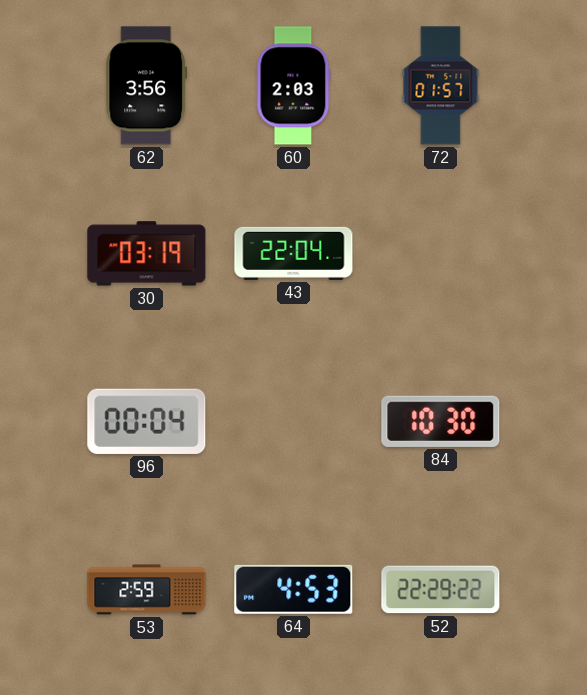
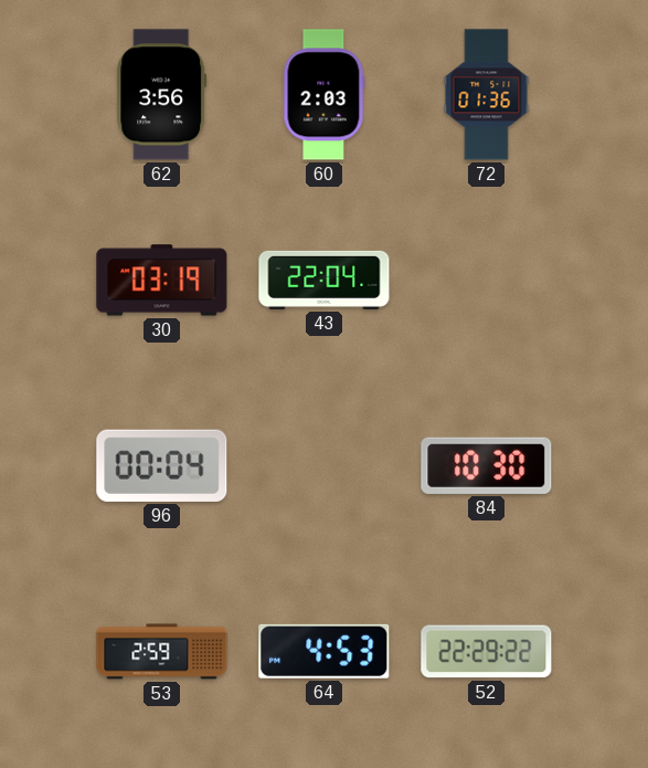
72: 01:57 -> 01:36
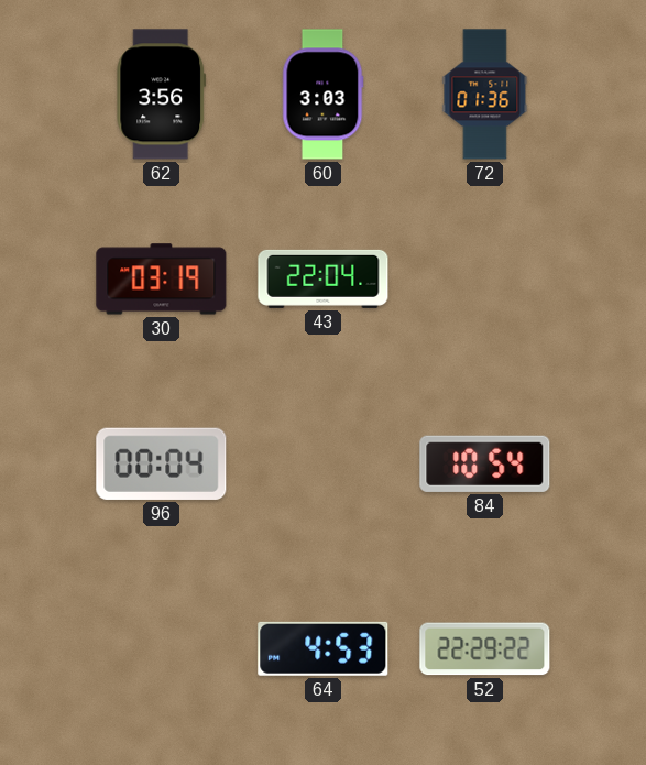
60: 2:03 -> 3:03
84: 10:30 -> 10:54
53: 2:59 -> none
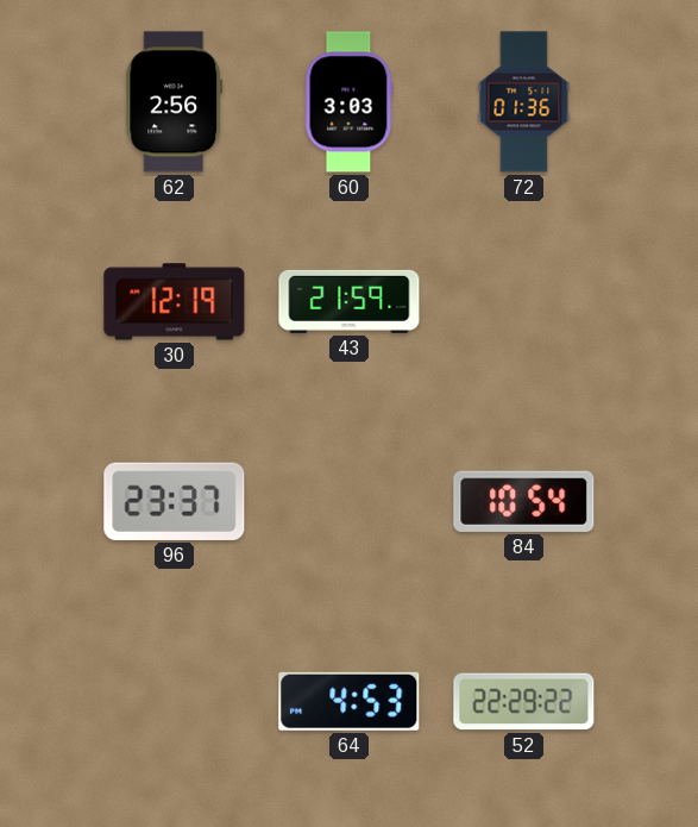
62: 3:56 -> 2:56
30: 03:19 -> 12:19
43: 22:04 -> 21:59
96: 00:04 -> 23:37
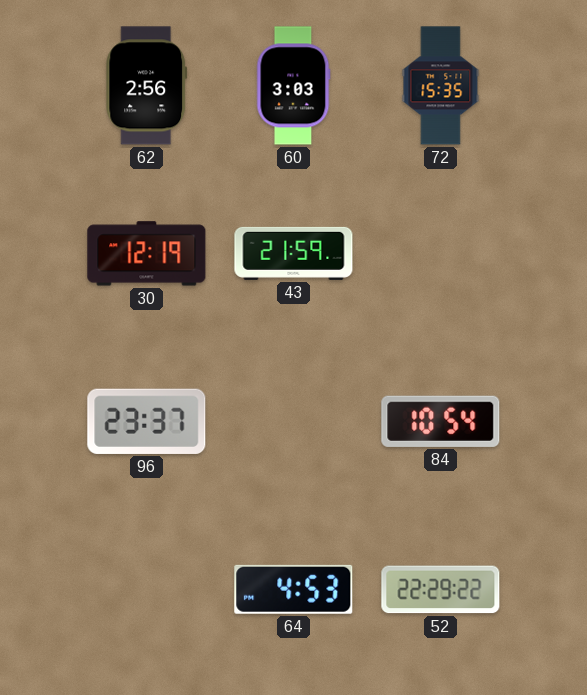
72: 01:36 -> 15:35
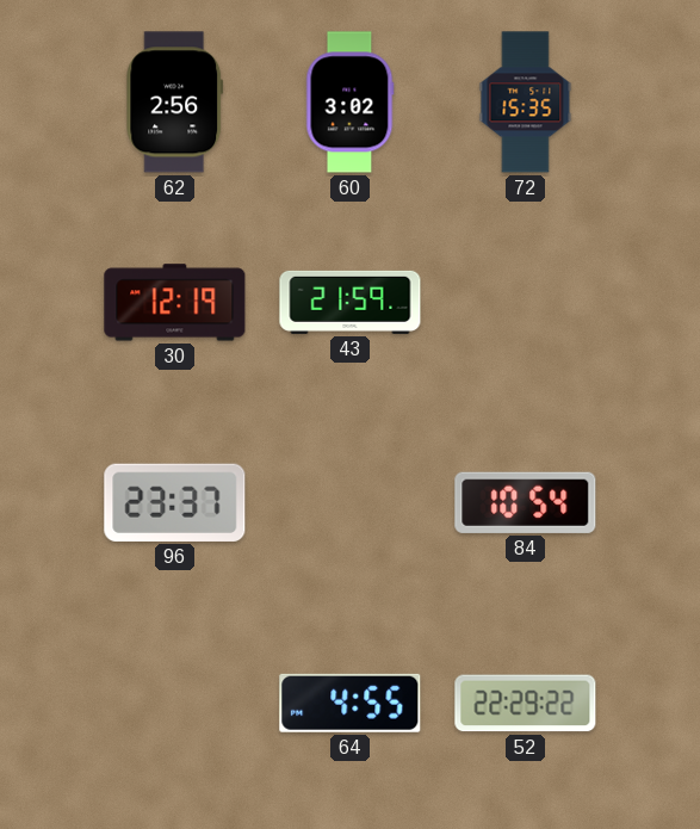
60: 3:03 -> 3:02
64: 4:53 -> 4:55
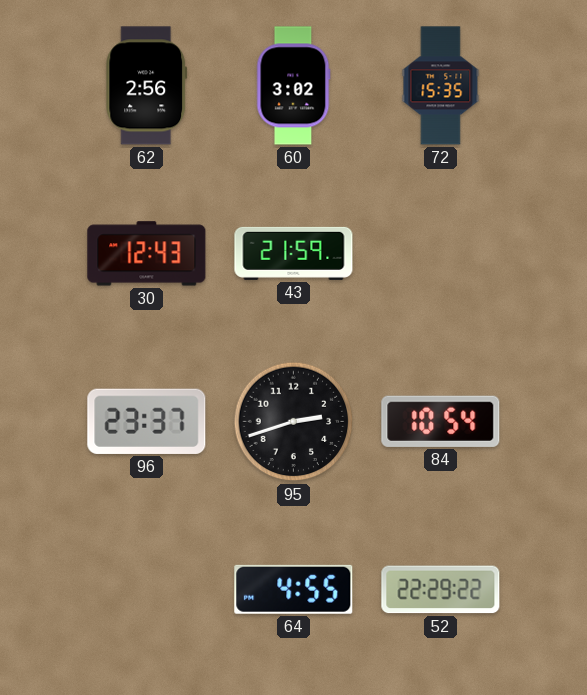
30: 12:19 -> 12:43
95: none -> 2:42
